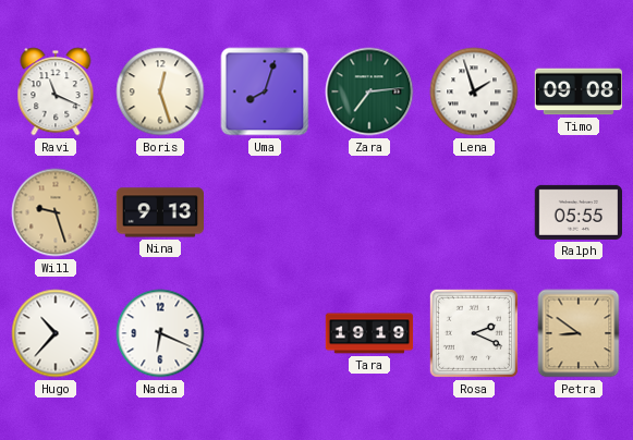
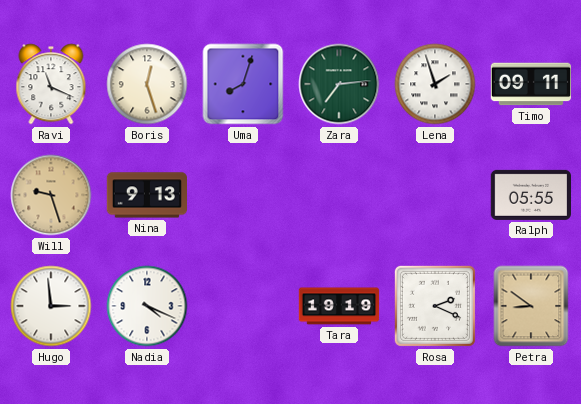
Timo: 09:08 -> 09:11
Hugo: 10:37 -> 2:59
Nadia: 6:19 -> 4:19
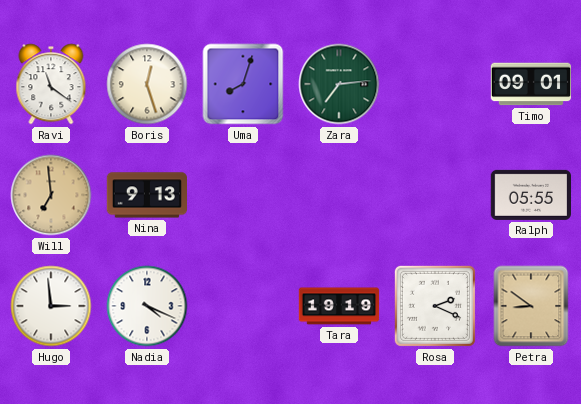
Ravi: 11:19 -> 11:21
Lena: 1:57 -> none
Timo: 09:11 -> 09:01
Will: 9:27 -> 6:59
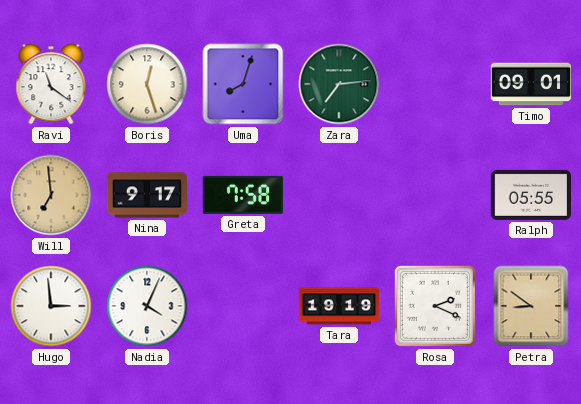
Nina: 9:13 -> 9:17
Greta: none -> 7:58
Nadia: 4:19 -> 4:04
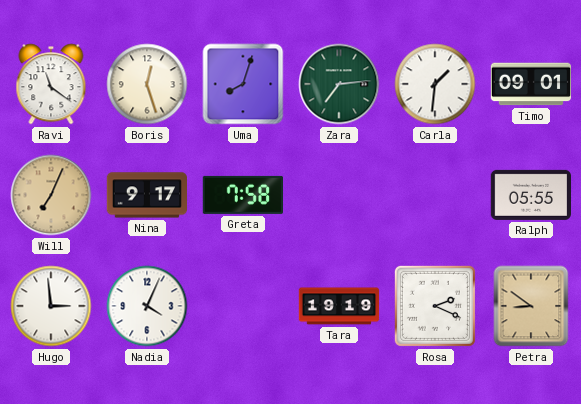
Carla: none -> 1:31
Will: 6:59 -> 7:04
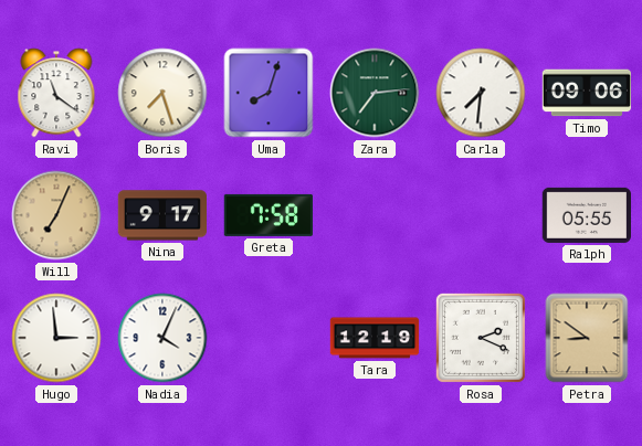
Boris: 12:27 -> 7:27
Carla: 1:31 -> 7:31
Timo: 09:01 -> 09:06
Tara: 19:19 -> 12:19
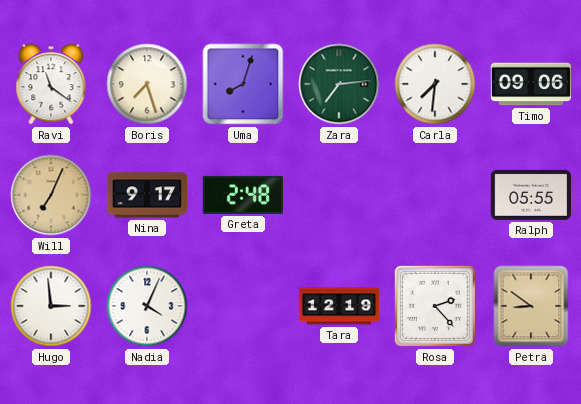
Greta: 7:58 -> 2:48
Rosa: 2:19 -> 2:23
